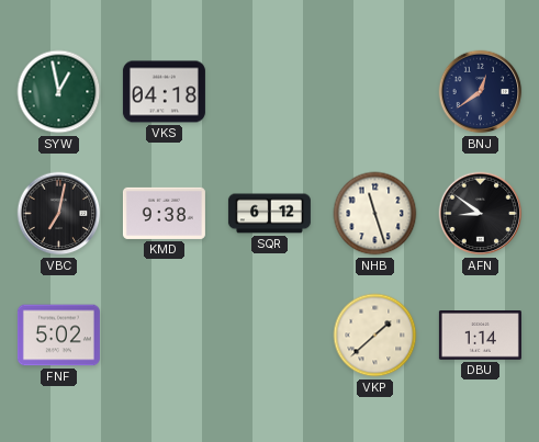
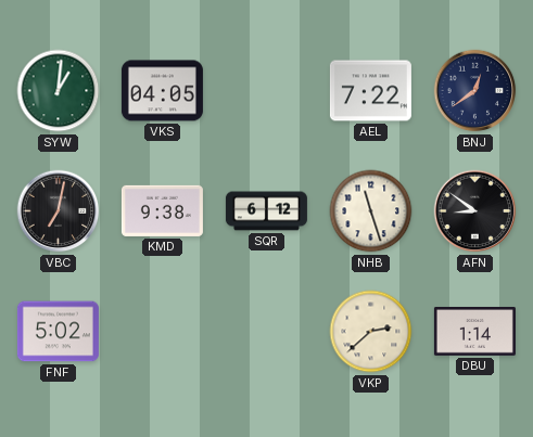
SYW: 12:58 -> 1:01
VKS: 04:18 -> 04:05
AEL: none -> 7:22
VKP: 1:38 -> 2:38
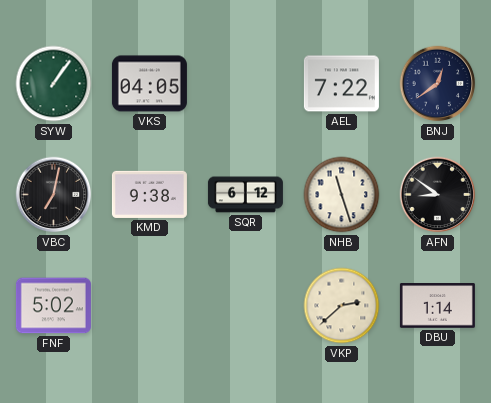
SYW: 1:01 -> 1:06
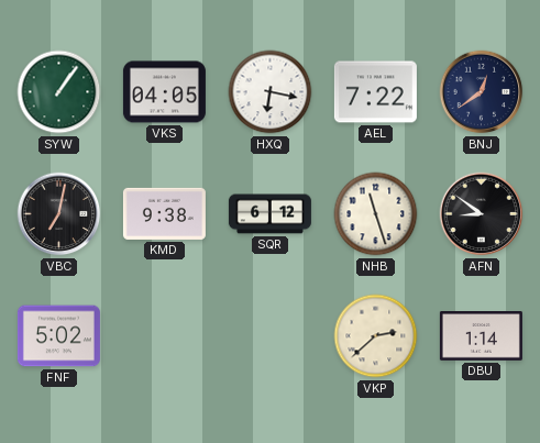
HXQ: none -> 6:17
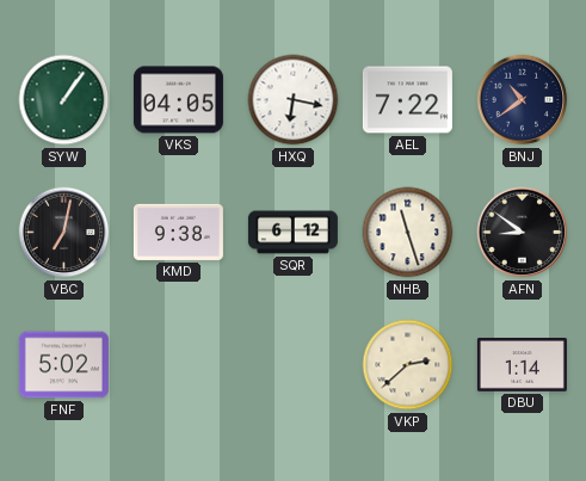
BNJ: 12:39 -> 10:39
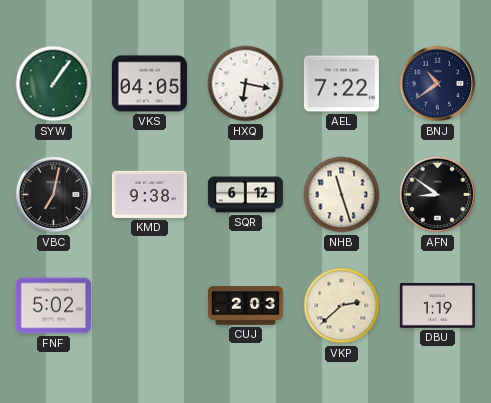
CUJ: none -> 2:03
DBU: 1:14 -> 1:19
